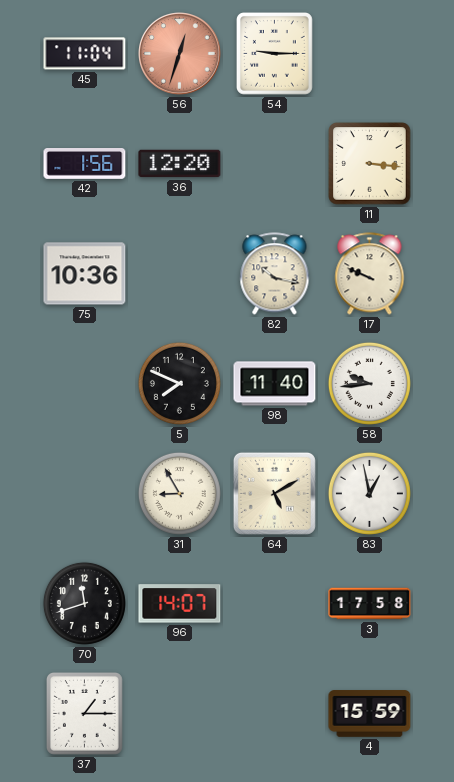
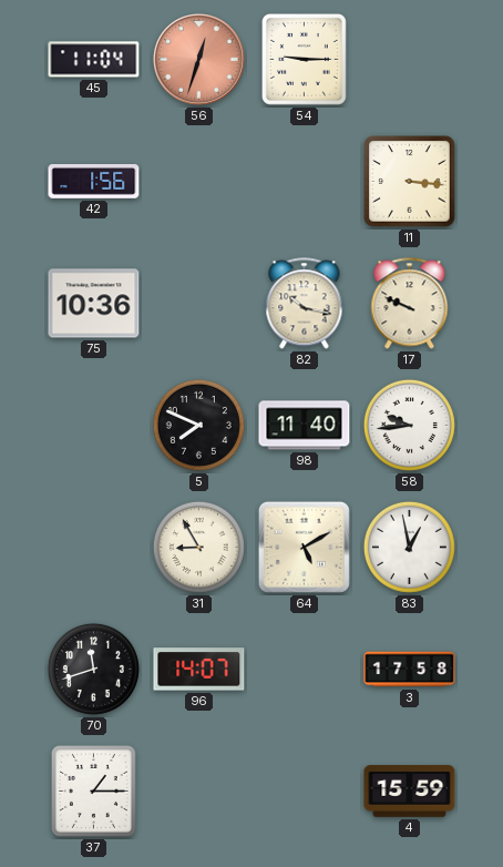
36: 12:20 -> none
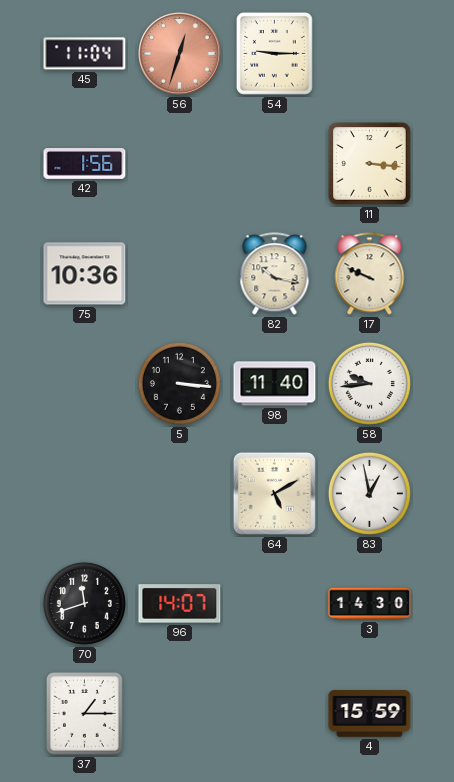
5: 7:49 -> 3:16
31: 8:55 -> none
3: 17:58 -> 14:30
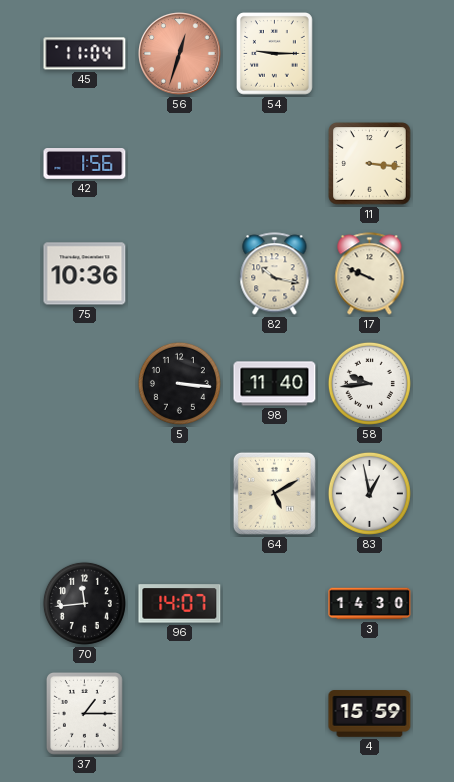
70: 11:42 -> 11:44
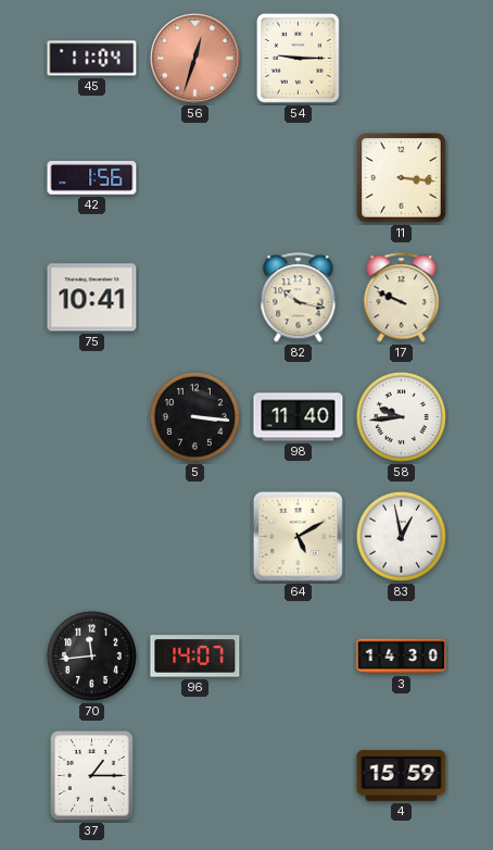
75: 10:36 -> 10:41
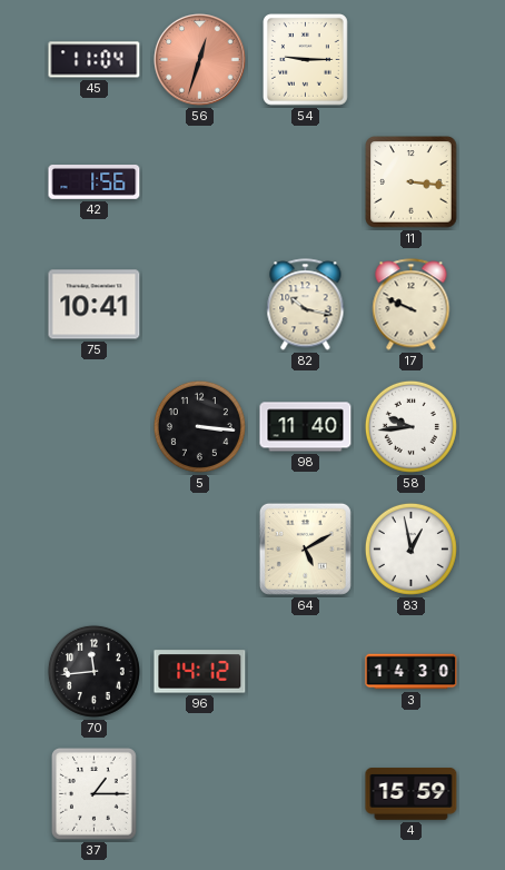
96: 14:07 -> 14:12
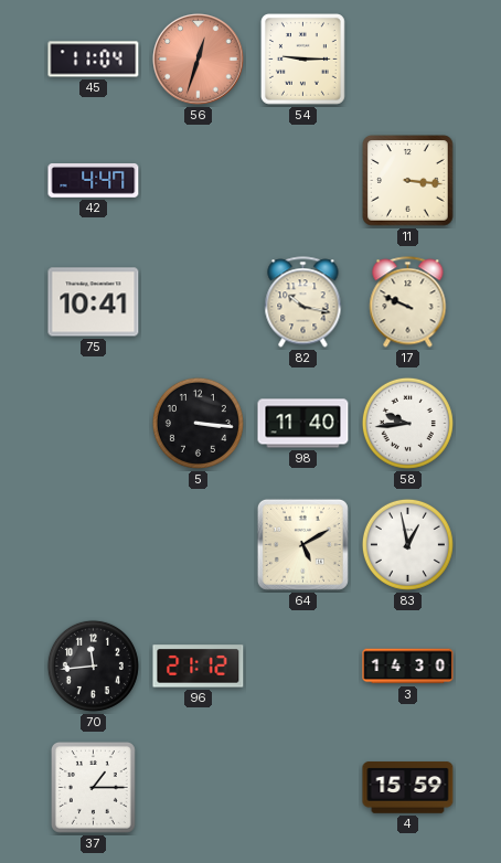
42: 1:56 -> 4:47
96: 14:12 -> 21:12
